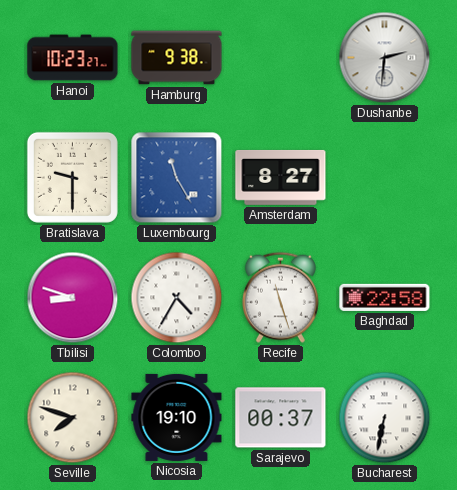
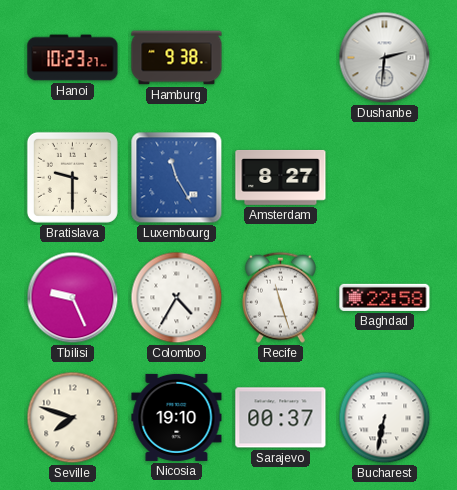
Tbilisi: 8:48 -> 9:26
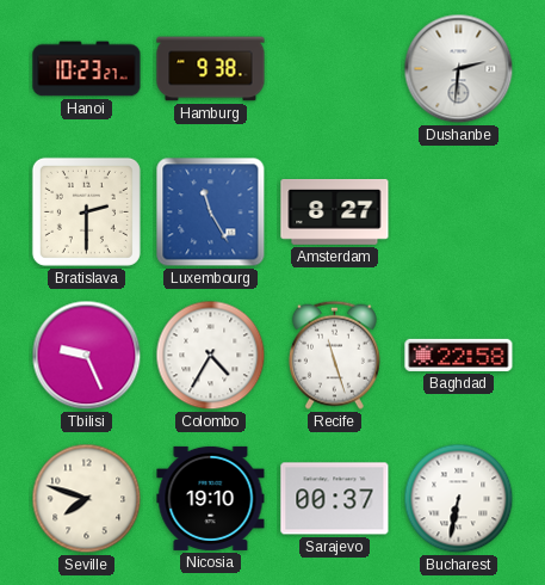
Bratislava: 9:30 -> 2:30
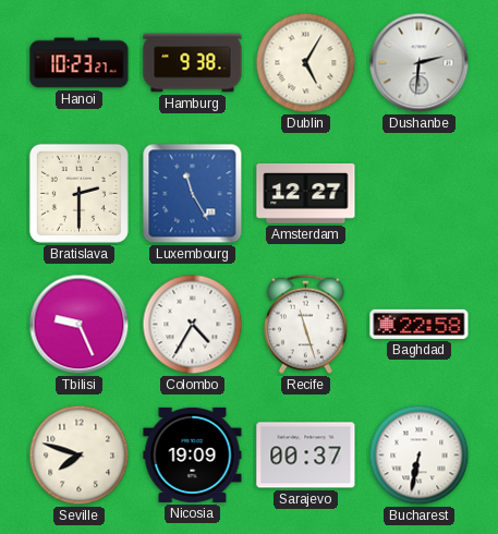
Dublin: none -> 5:05
Amsterdam: 8:27 -> 12:27
Nicosia: 19:10 -> 19:09
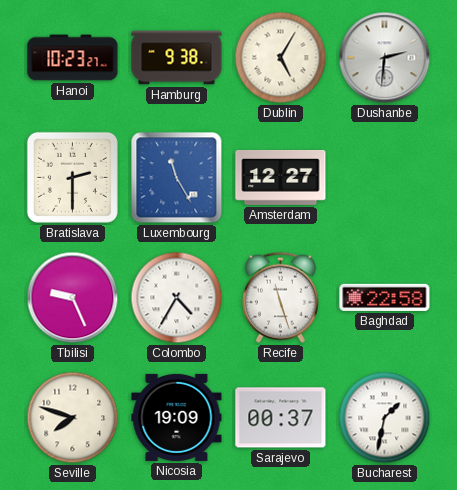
Bucharest: 6:32 -> 1:32
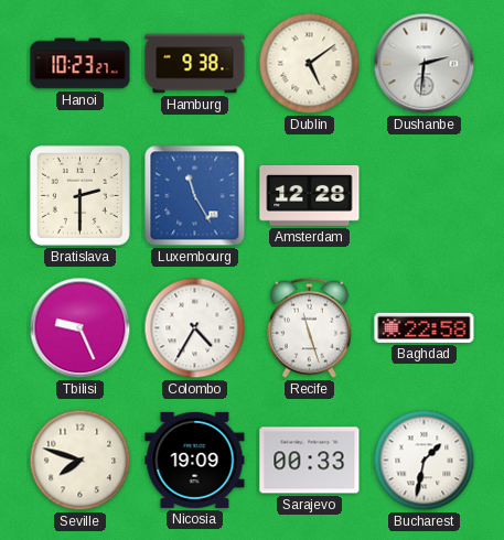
Dublin: 5:05 -> 5:09
Amsterdam: 12:27 -> 12:28
Sarajevo: 00:37 -> 00:33
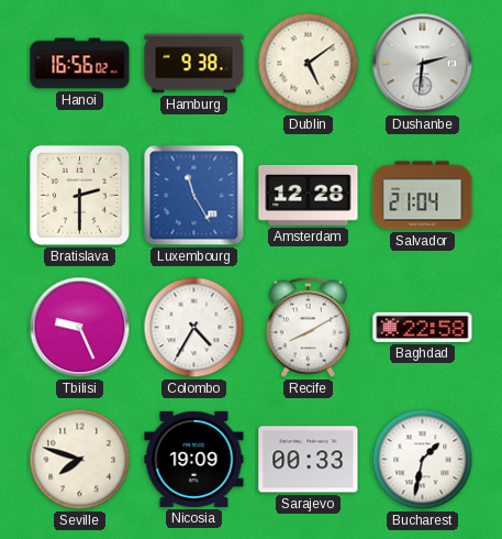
Hanoi: 10:23 -> 16:56
Salvador: none -> 21:04
Recife: 11:27 -> 8:10
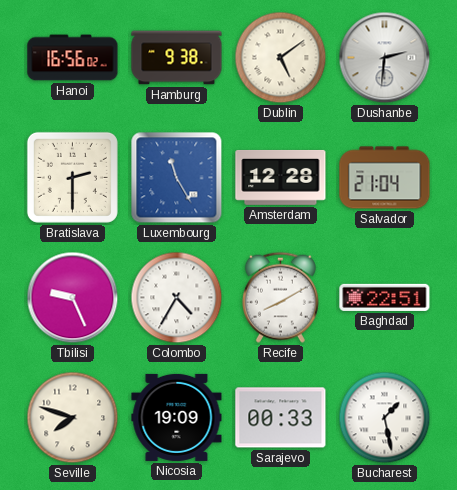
Baghdad: 22:58 -> 22:51
Bucharest: 1:32 -> 1:28
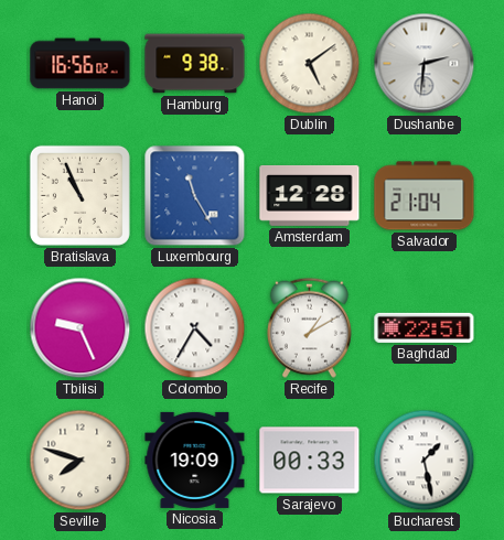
Bratislava: 2:30 -> 10:56
Recife: 8:10 -> 1:10
